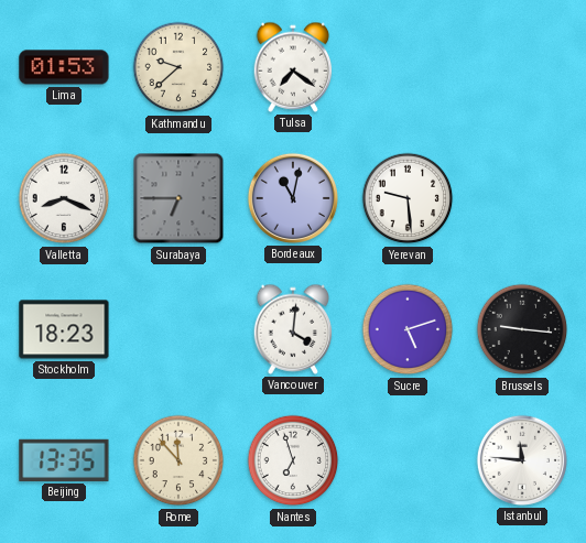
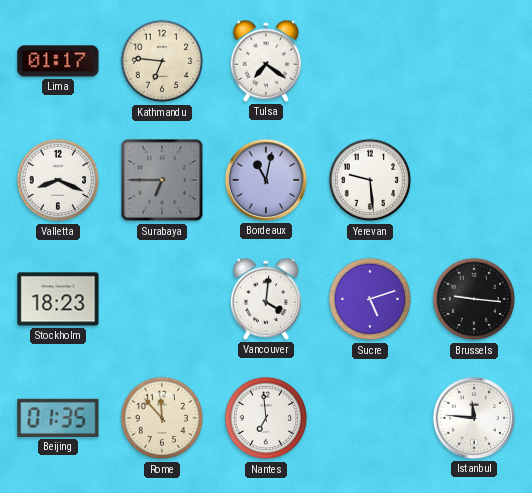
Lima: 01:53 -> 01:17
Kathmandu: 9:38 -> 6:46
Beijing: 13:35 -> 01:35
Nantes: 6:57 -> 6:59
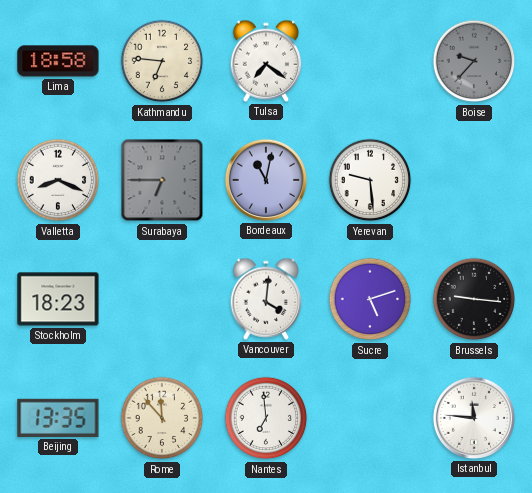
Lima: 01:17 -> 18:58
Boise: none -> 9:37
Beijing: 01:35 -> 13:35
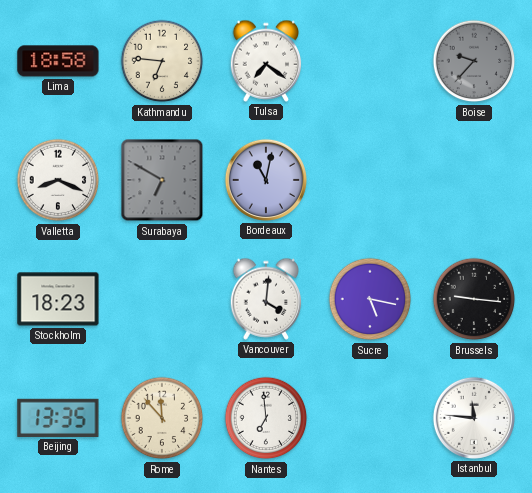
Surabaya: 6:45 -> 6:50
Yerevan: 9:29 -> none
Sucre: 5:12 -> 5:17
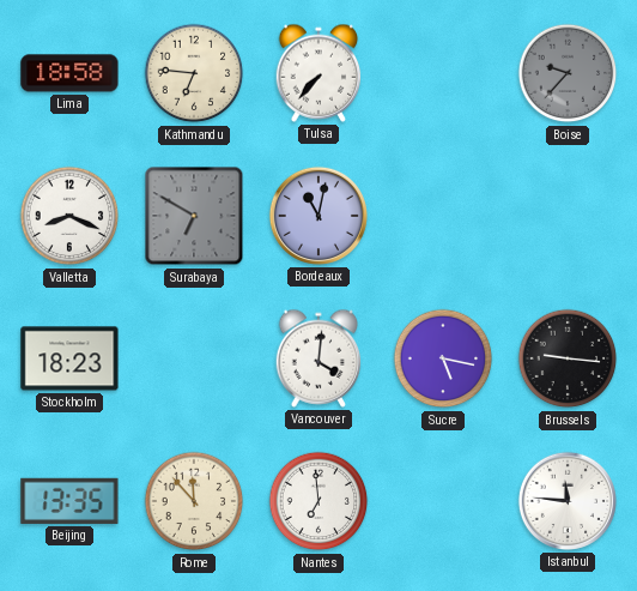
Tulsa: 7:21 -> 7:37
